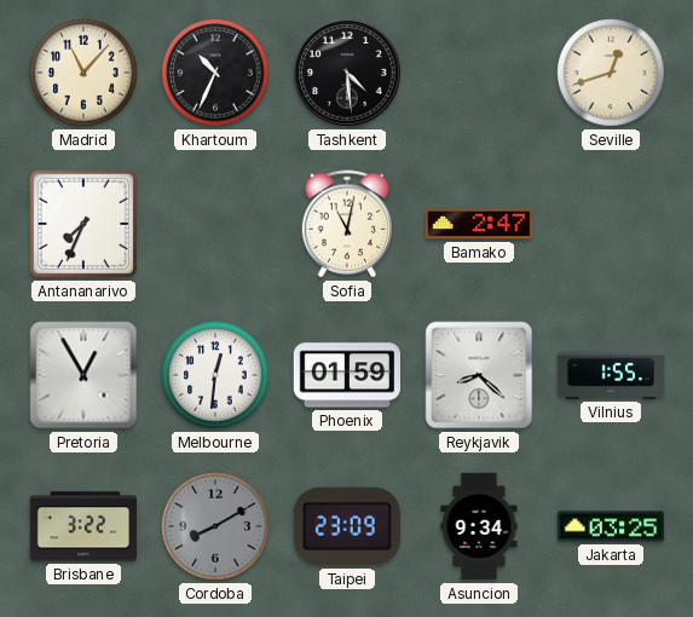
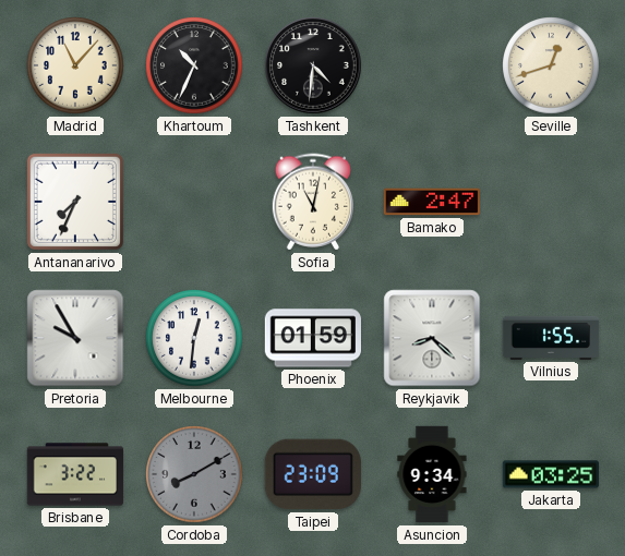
Tashkent: 4:29 -> 4:31
Pretoria: 12:55 -> 9:55
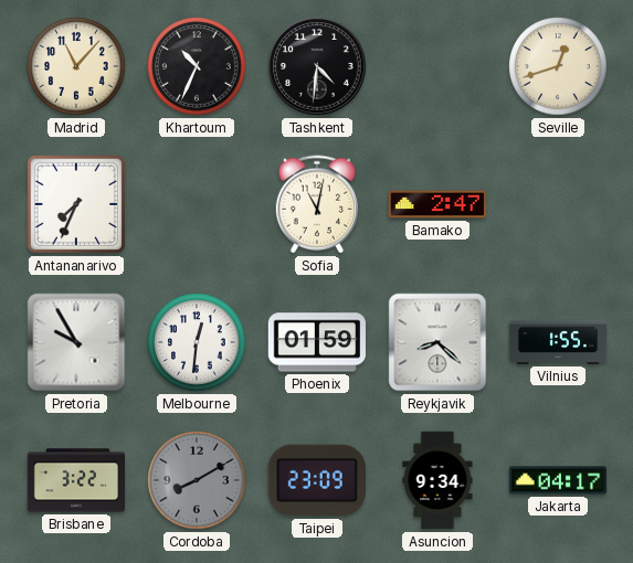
Jakarta: 03:25 -> 04:17
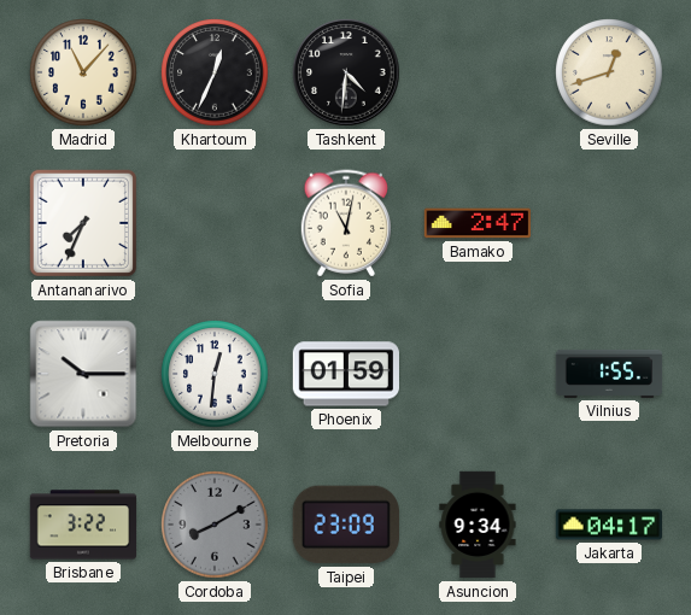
Khartoum: 10:34 -> 12:34
Pretoria: 9:55 -> 10:15
Reykjavik: 8:22 -> none
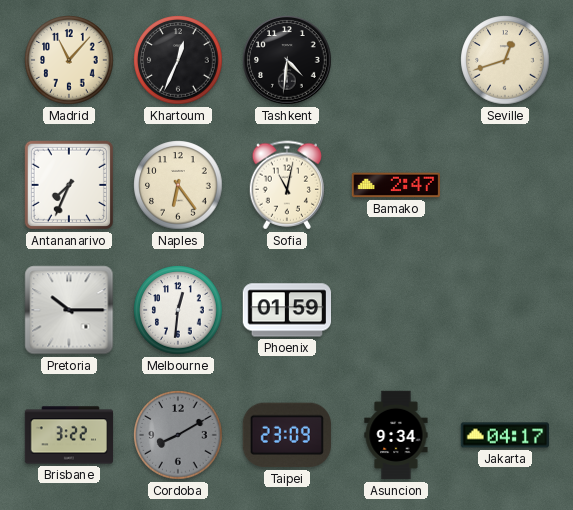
Naples: none -> 6:24
Vilnius: 1:55 -> none
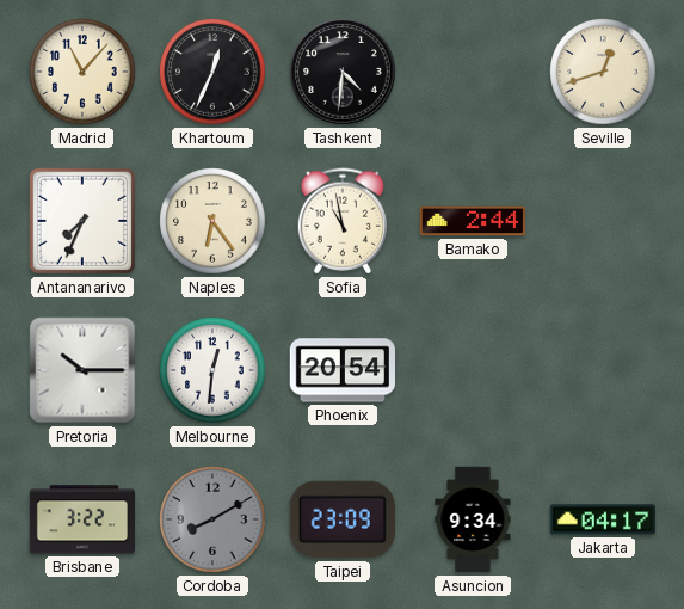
Sofia: 11:02 -> 10:58
Bamako: 2:47 -> 2:44
Phoenix: 01:59 -> 20:54
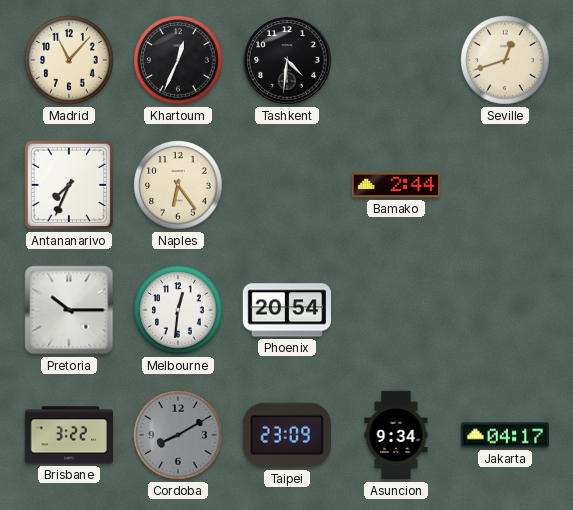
Sofia: 10:58 -> none
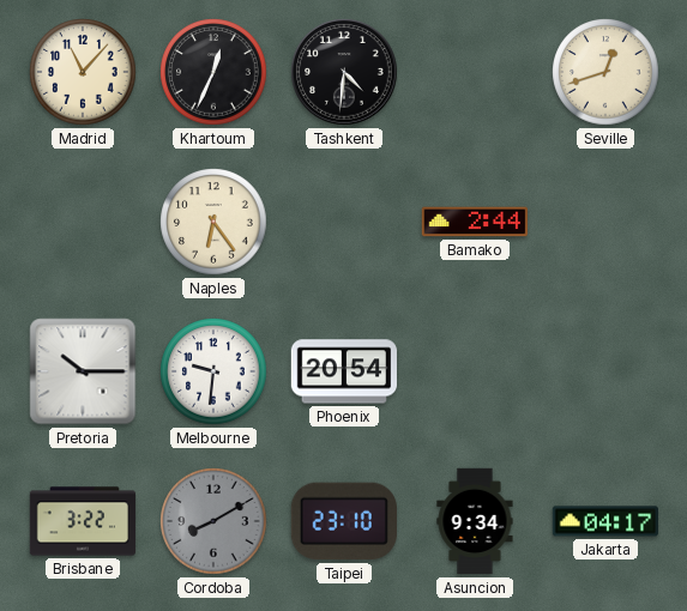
Antananarivo: 7:34 -> none
Melbourne: 12:31 -> 9:31
Taipei: 23:09 -> 23:10
